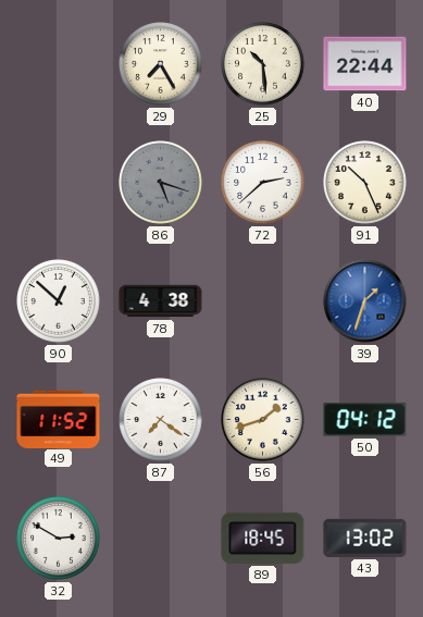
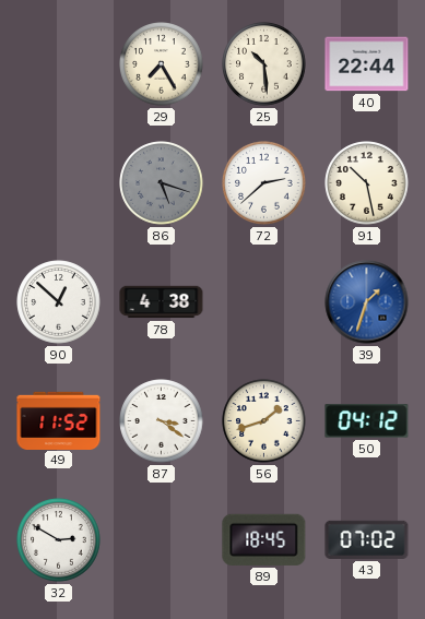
91: 10:26 -> 10:28
87: 7:21 -> 3:21
43: 13:02 -> 07:02
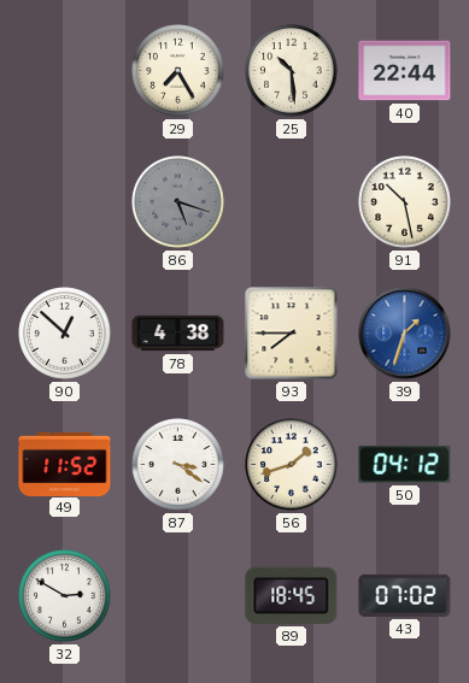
72: 2:38 -> none
93: none -> 7:45
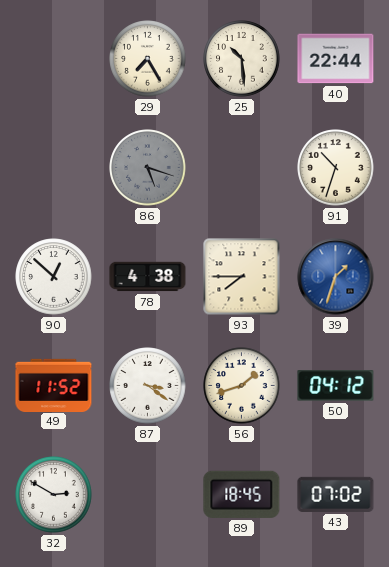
91: 10:28 -> 10:33
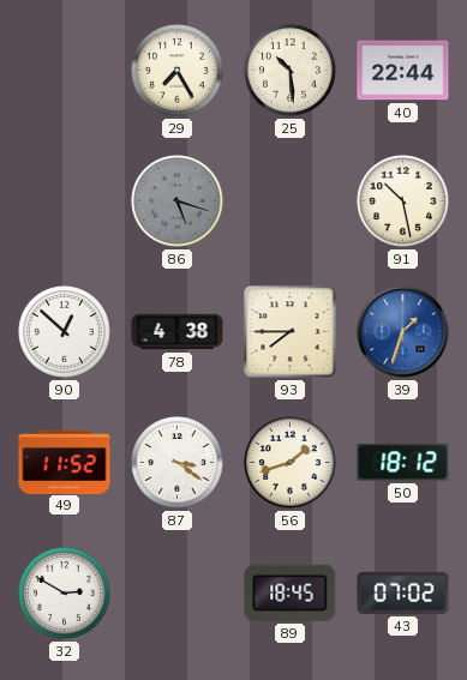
91: 10:33 -> 10:28
50: 04:12 -> 18:12
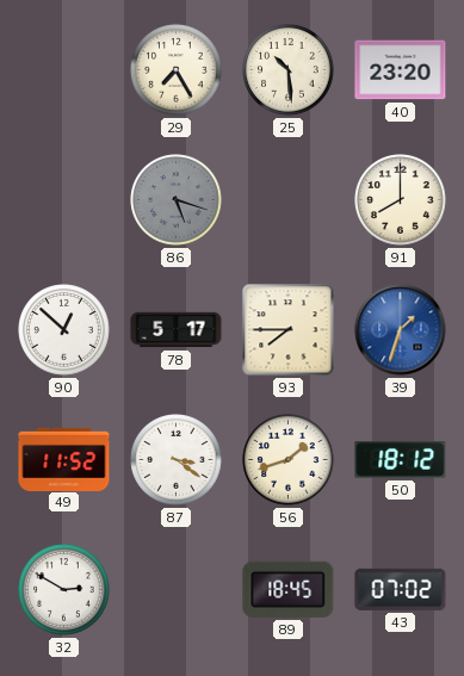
40: 22:44 -> 23:20
91: 10:28 -> 8:00
78: 4:38 -> 5:17
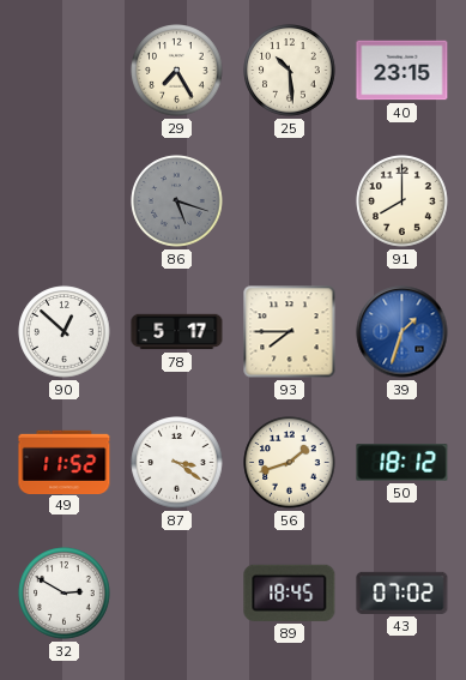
40: 23:20 -> 23:15
